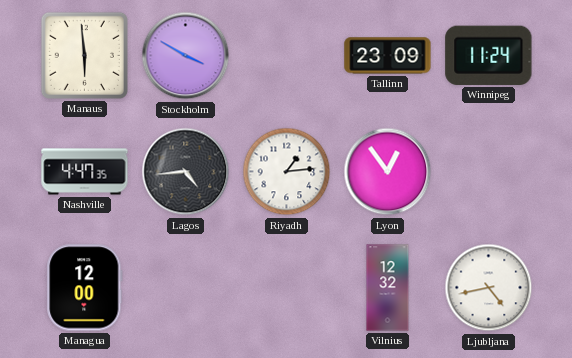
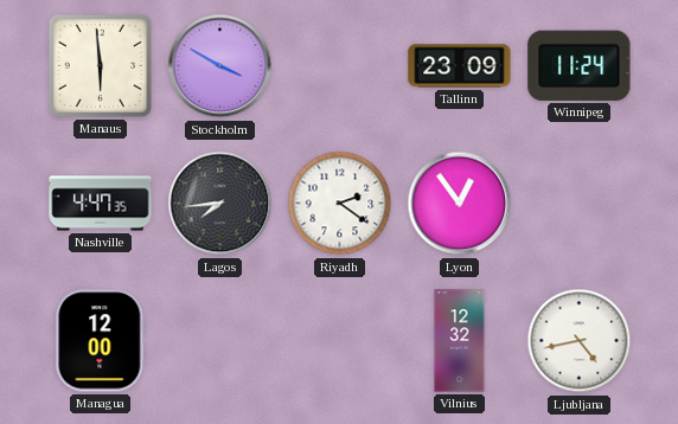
Lagos: 4:44 -> 7:44
Riyadh: 1:14 -> 2:21
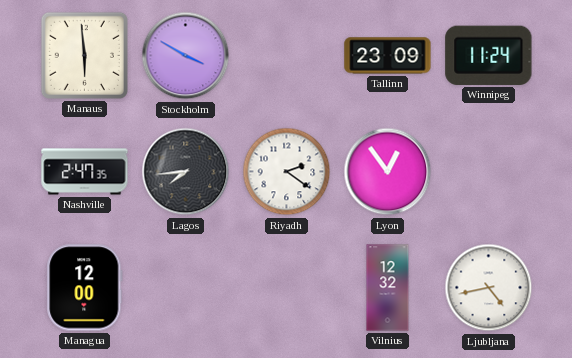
Nashville: 4:47 -> 2:47
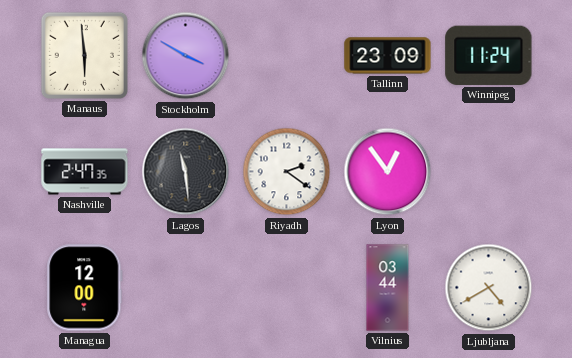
Lagos: 7:44 -> 11:29
Vilnius: 12:32 -> 03:44
Ljubljana: 4:43 -> 4:40
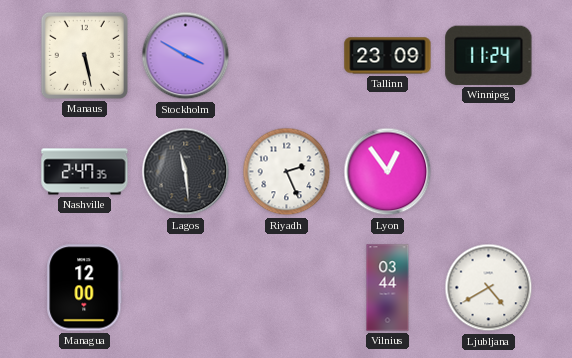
Manaus: 5:59 -> 5:28
Riyadh: 2:21 -> 2:26
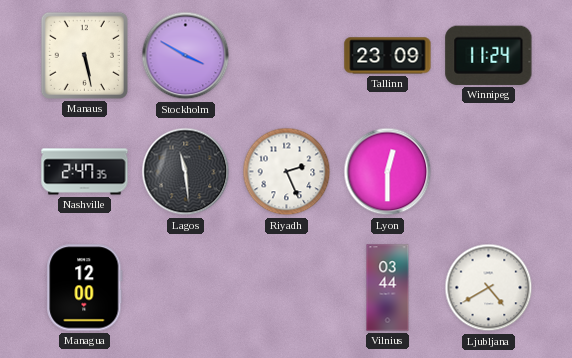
Lyon: 12:54 -> 12:30
